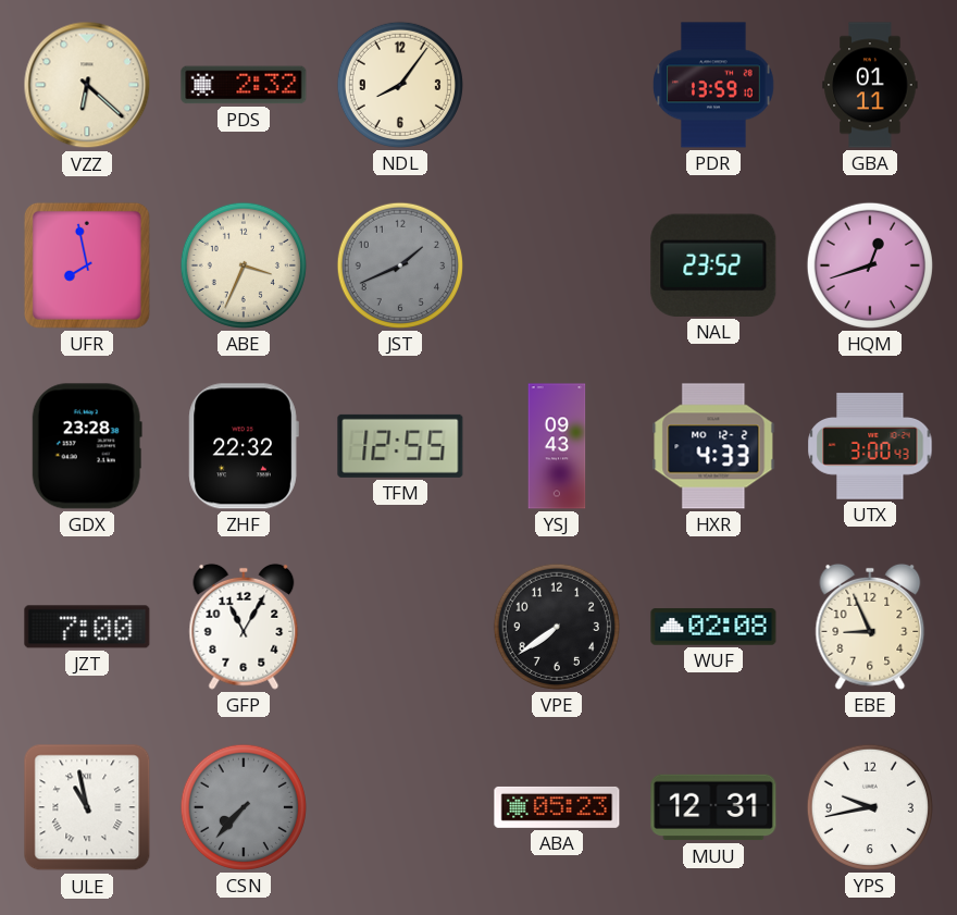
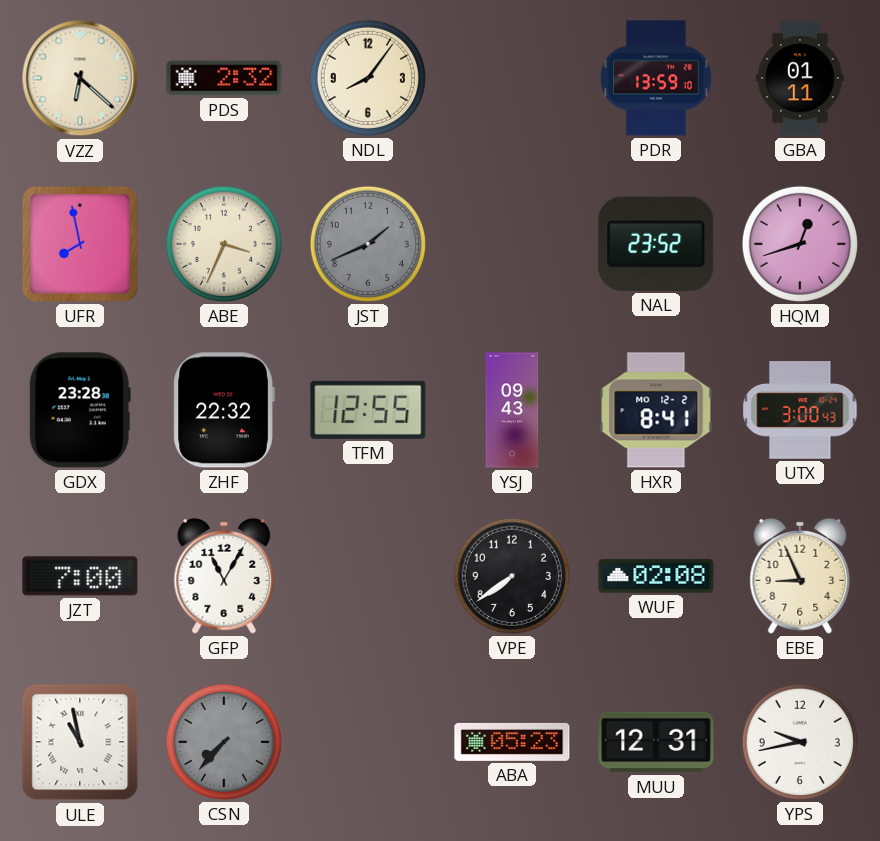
HXR: 4:33 -> 8:41
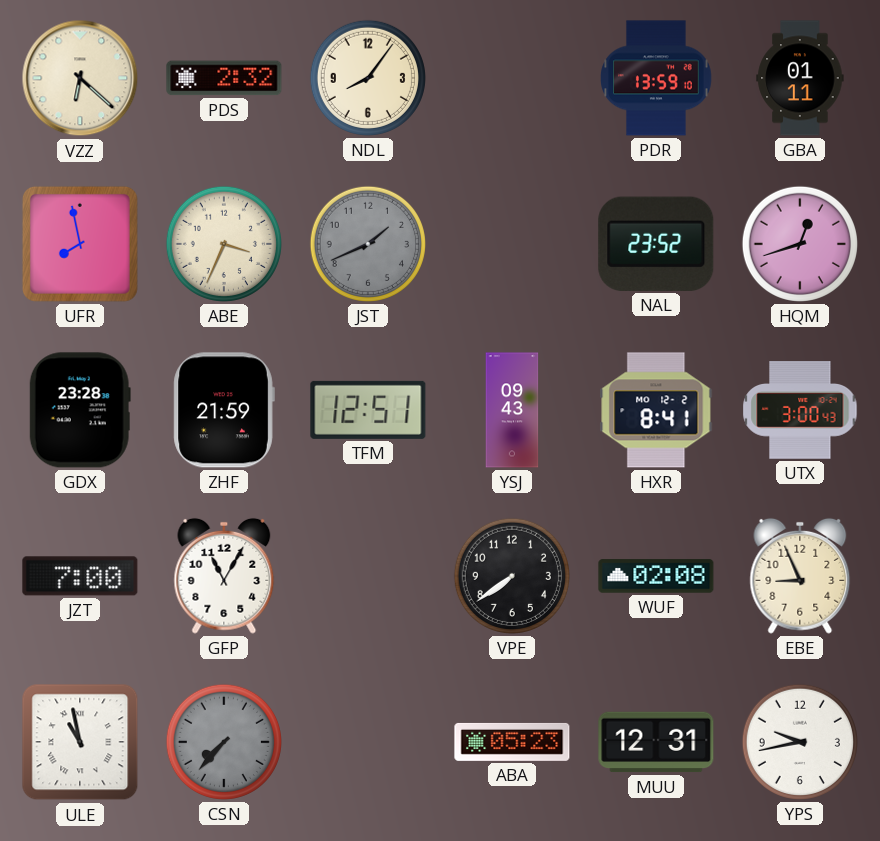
ZHF: 22:32 -> 21:59
TFM: 12:55 -> 12:51
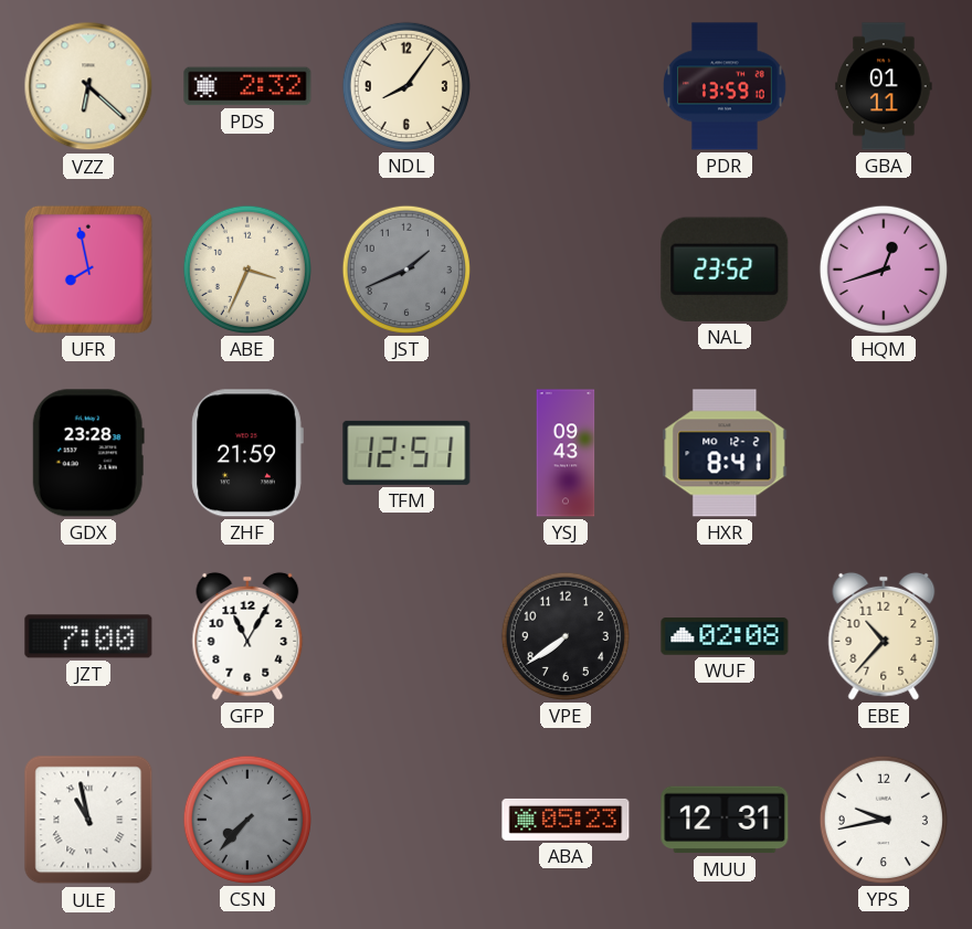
UTX: 3:00 -> none
EBE: 8:56 -> 10:37
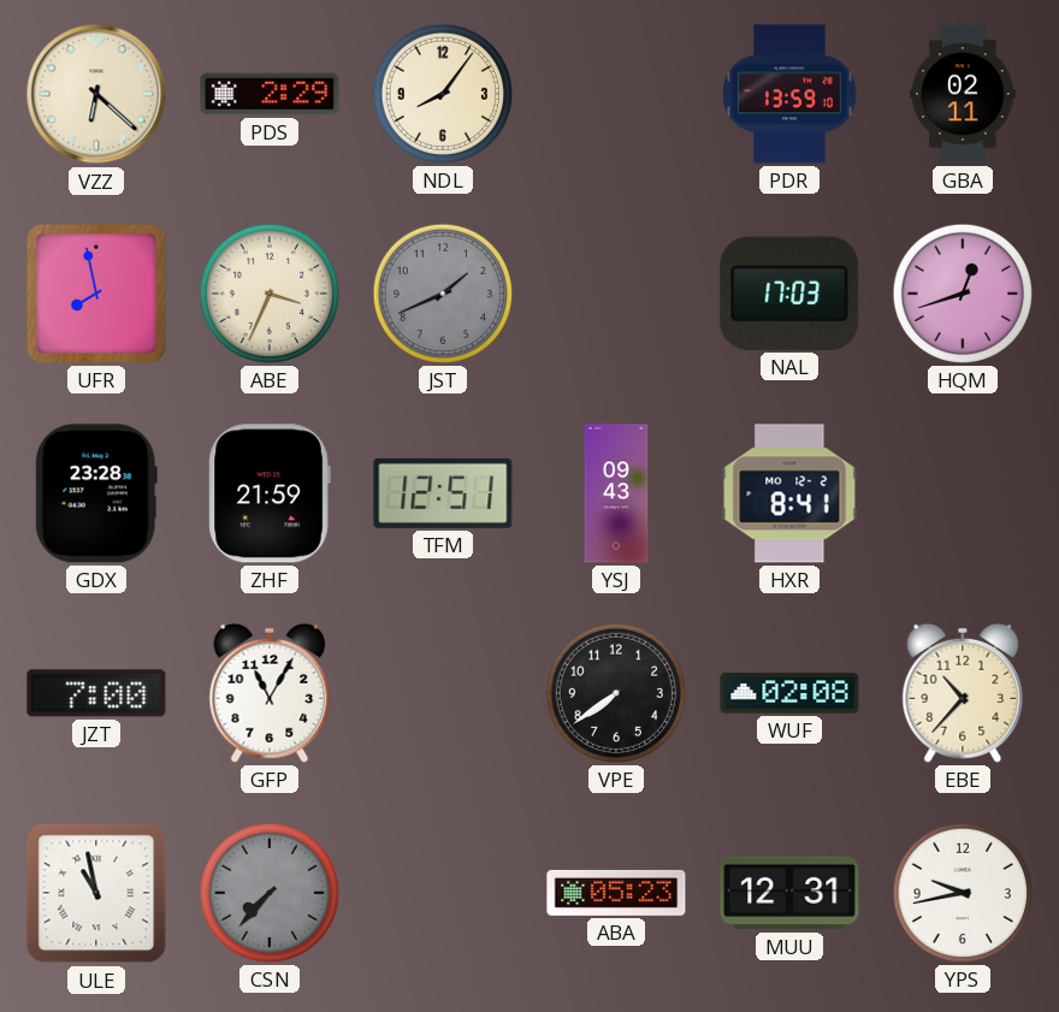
PDS: 2:32 -> 2:29
GBA: 01:11 -> 02:11
NAL: 23:52 -> 17:03
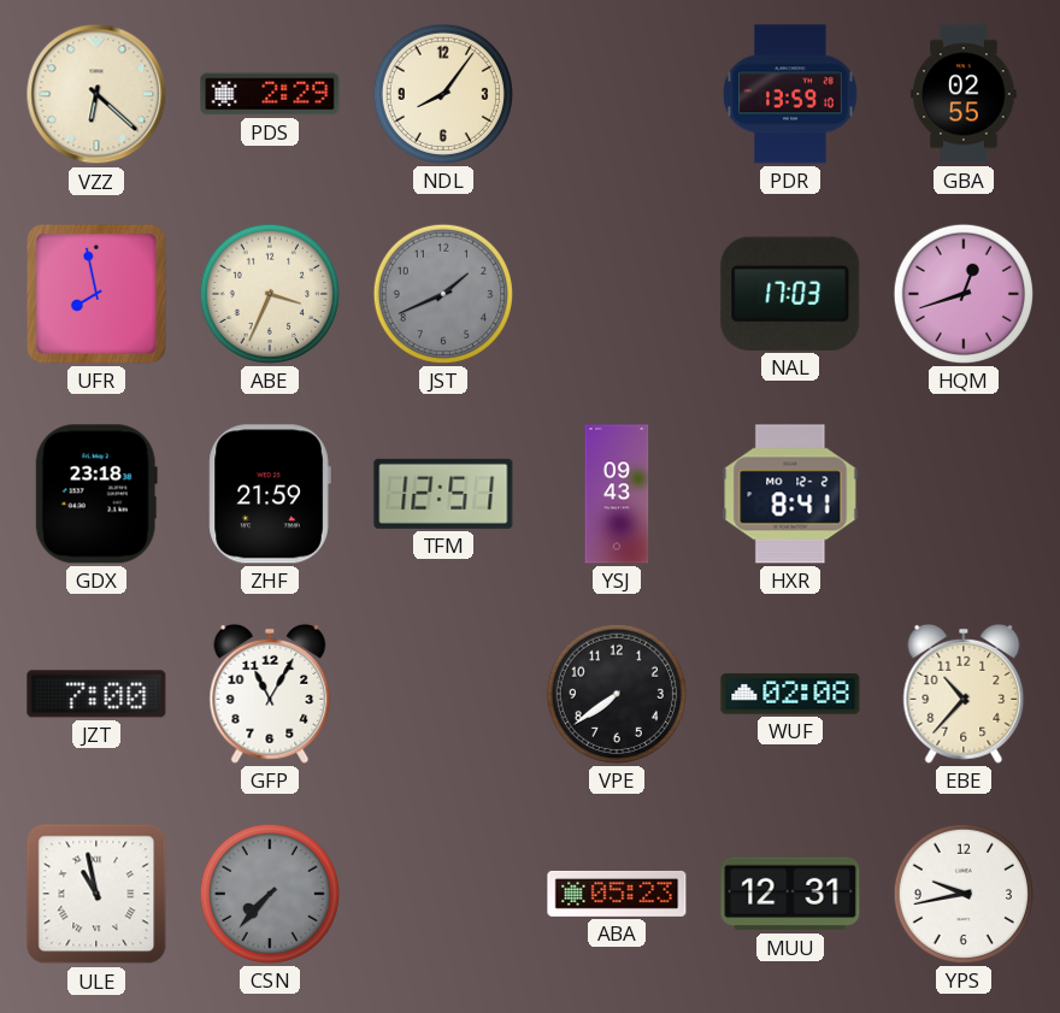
GBA: 02:11 -> 02:55
GDX: 23:28 -> 23:18
